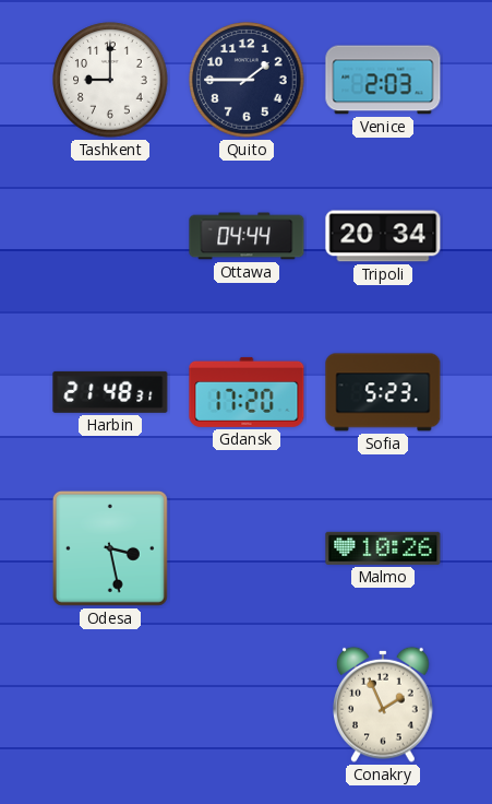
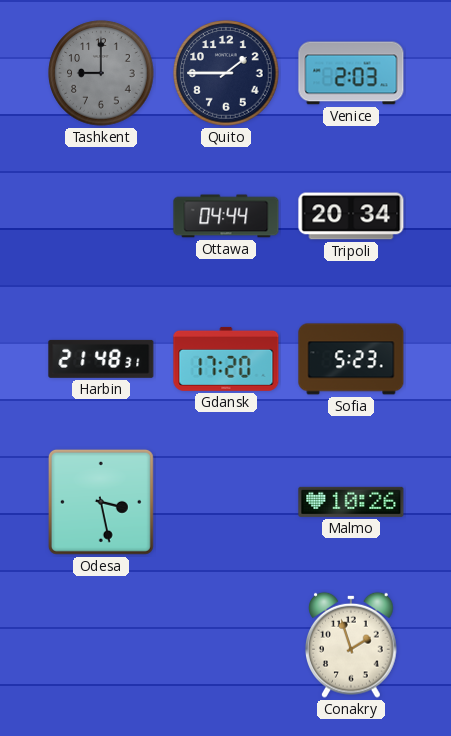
Tashkent dial: white -> grey
Conakry: 1:56 -> 1:57
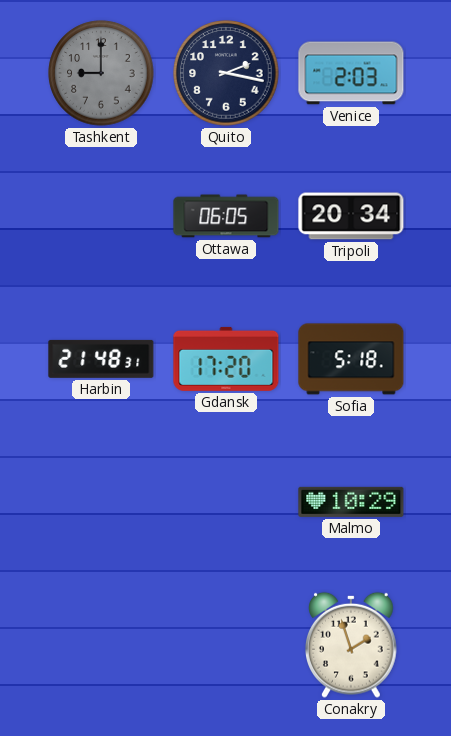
Quito: 1:45 -> 2:17
Ottawa: 04:44 -> 06:05
Sofia: 5:23 -> 5:18
Odesa: 3:28 -> none
Malmo: 10:26 -> 10:29
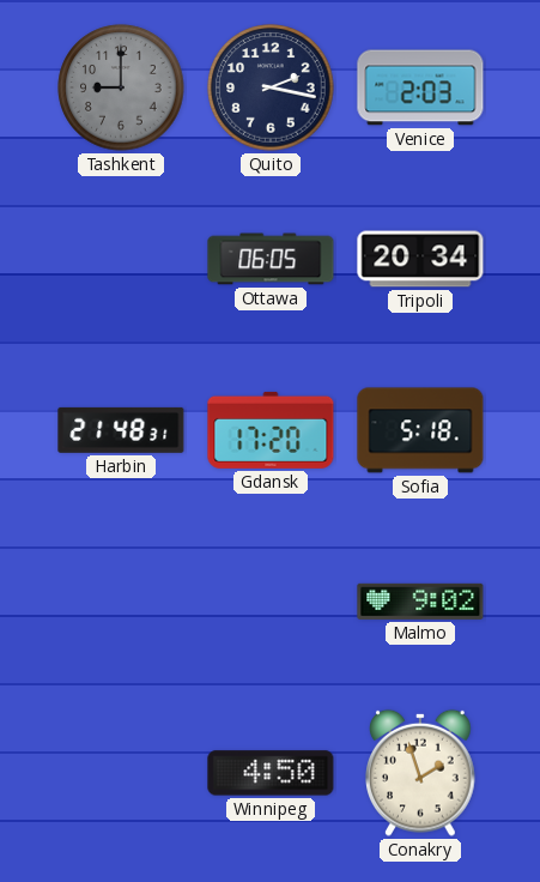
Malmo: 10:29 -> 9:02
Winnipeg: none -> 4:50
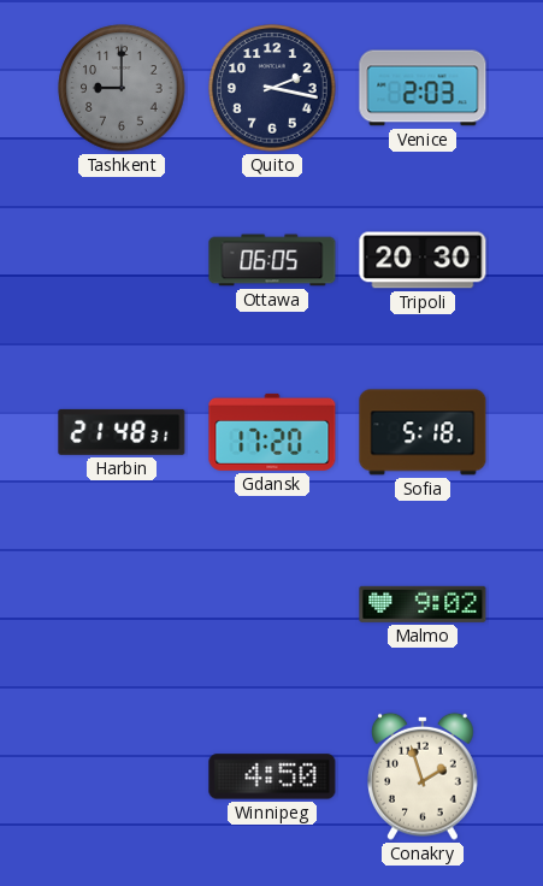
Tripoli: 20:34 -> 20:30
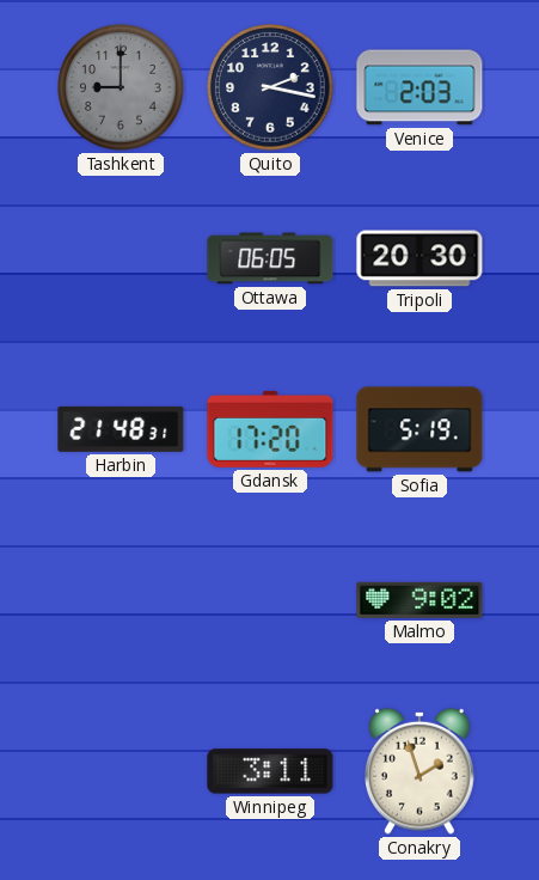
Sofia: 5:18 -> 5:19
Winnipeg: 4:50 -> 3:11
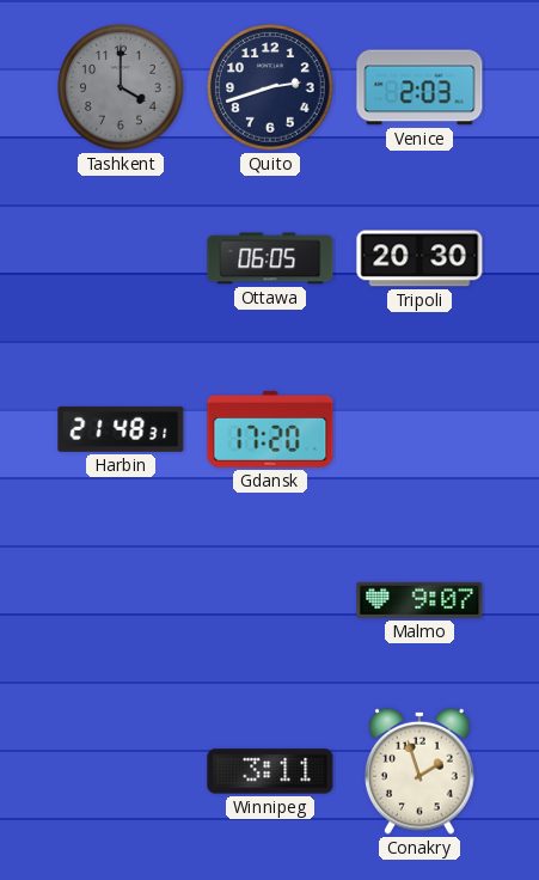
Tashkent: 9:00 -> 4:00
Quito: 2:17 -> 2:42
Sofia: 5:19 -> none
Malmo: 9:02 -> 9:07
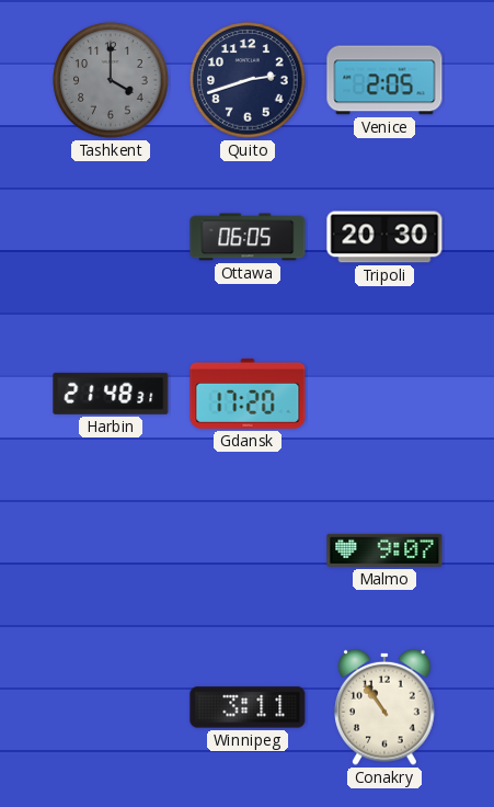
Venice: 2:03 -> 2:05
Conakry: 1:57 -> 10:54
